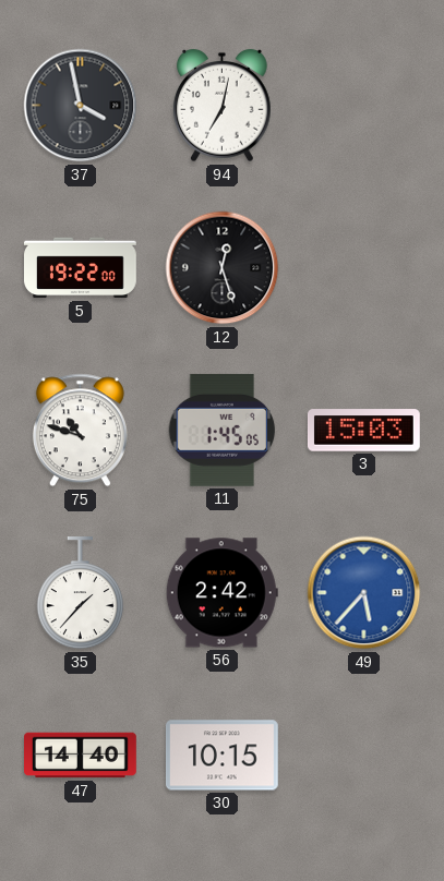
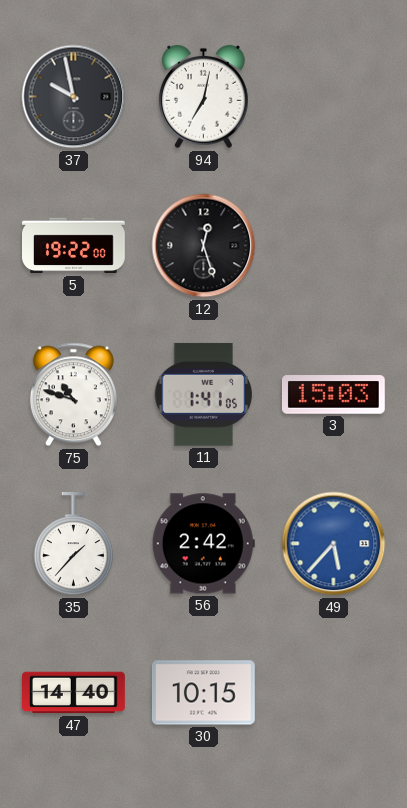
37: 3:58 -> 9:58
11: 1:45 -> 1:41
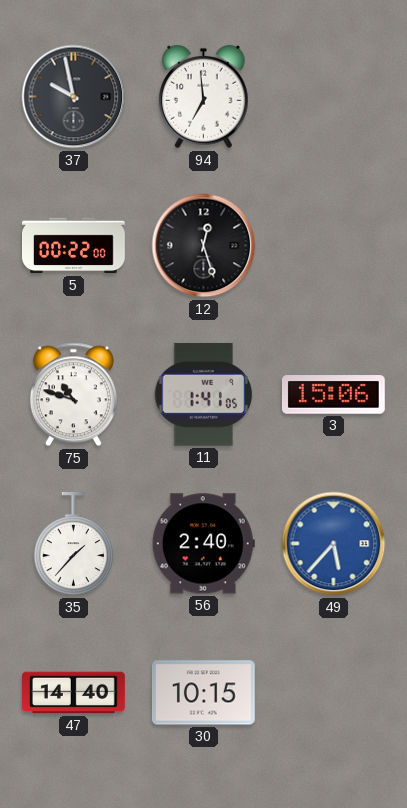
94: 7:02 -> 6:59
5: 19:22 -> 00:22
3: 15:03 -> 15:06
56: 2:42 -> 2:40
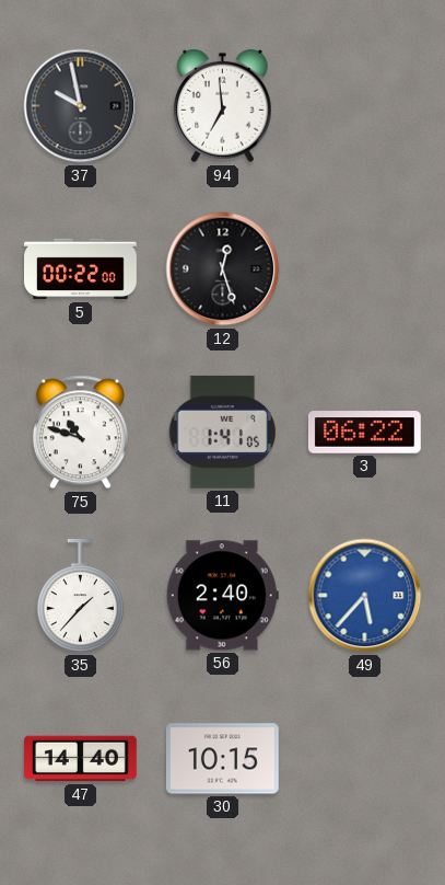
3: 15:06 -> 06:22
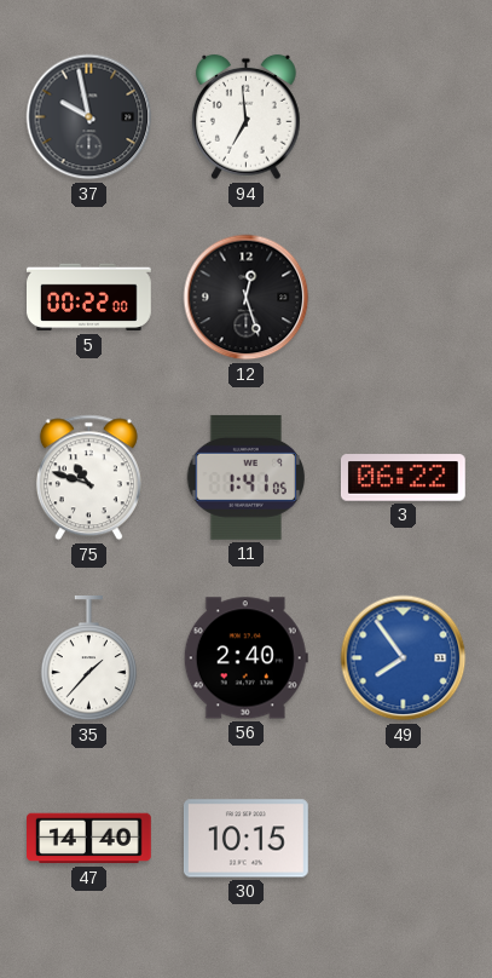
49: 5:37 -> 7:54
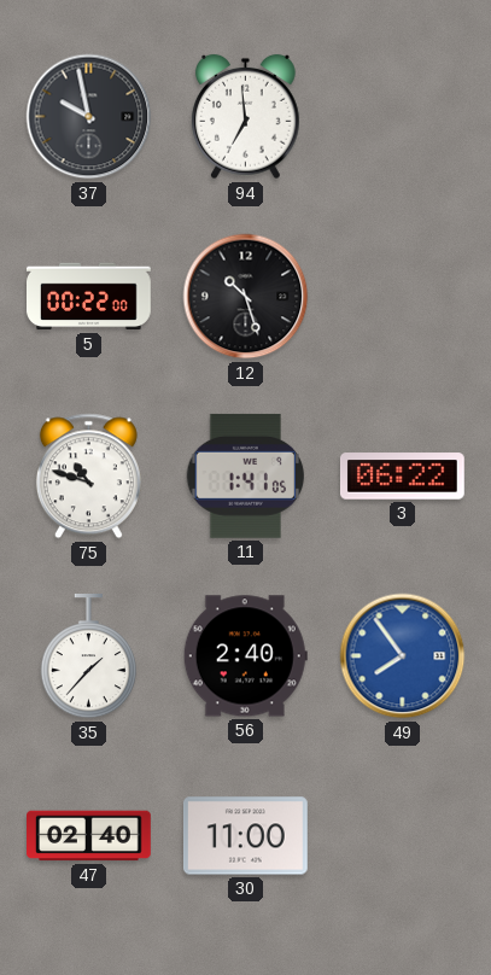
12: 12:27 -> 10:27
47: 14:40 -> 02:40
30: 10:15 -> 11:00
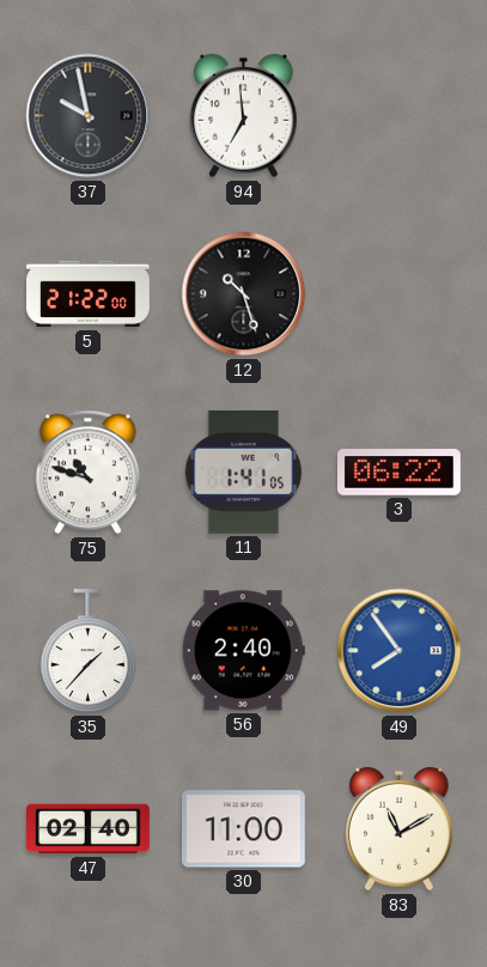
5: 00:22 -> 21:22
83: none -> 11:10
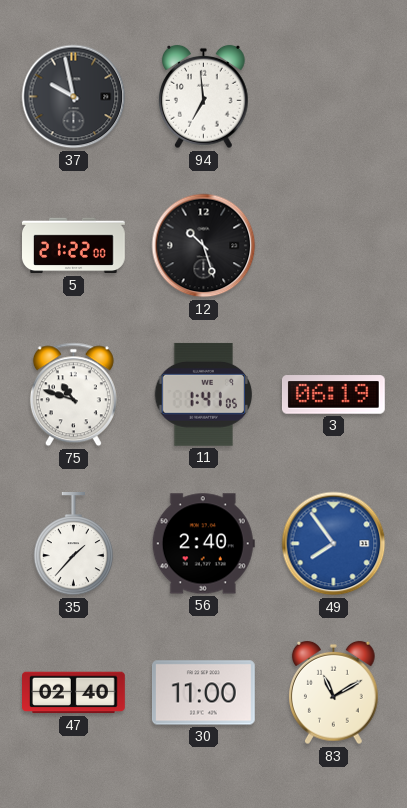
3: 06:22 -> 06:19
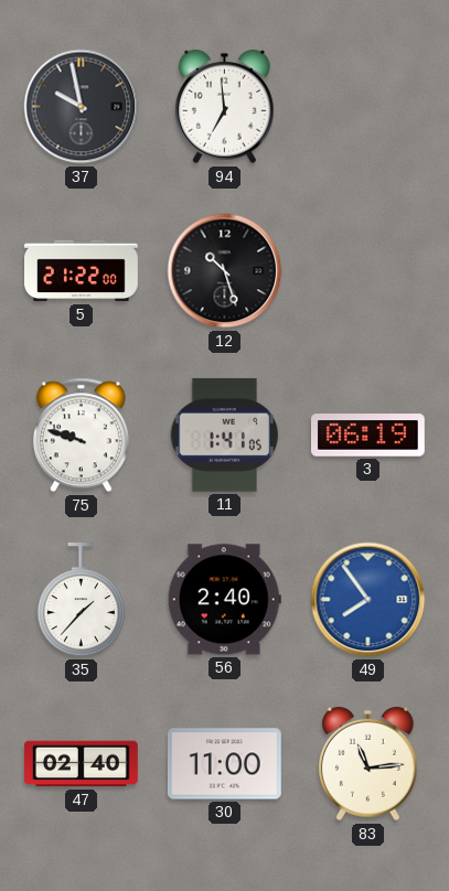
75: 10:48 -> 9:48
83: 11:10 -> 11:14
